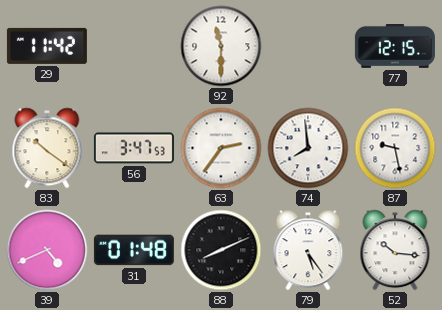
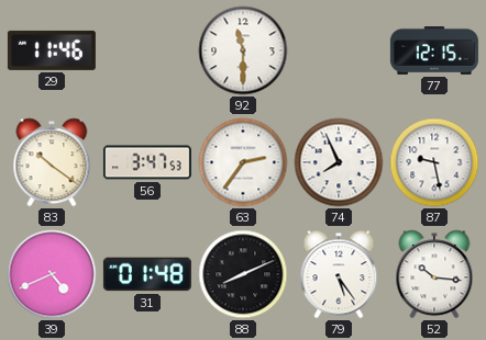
29: 11:42 -> 11:46
74: 7:59 -> 7:56
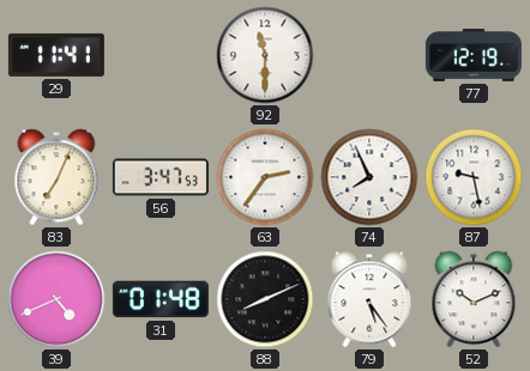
29: 11:46 -> 11:41
77: 12:15 -> 12:19
83: 10:21 -> 7:04
52: 10:16 -> 10:11
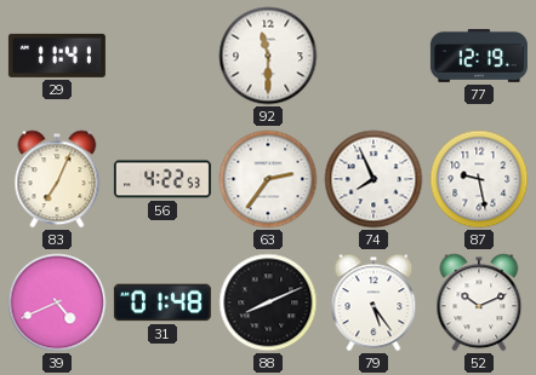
56: 3:47 -> 4:22
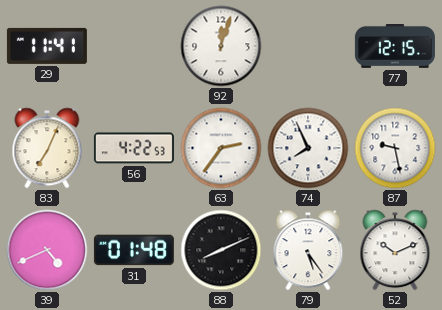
92: 11:30 -> 12:03
77: 12:19 -> 12:15
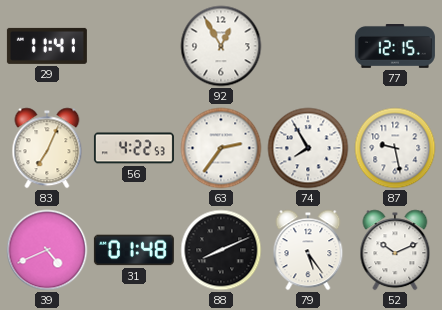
92: 12:03 -> 12:55
74: 7:56 -> 7:55
